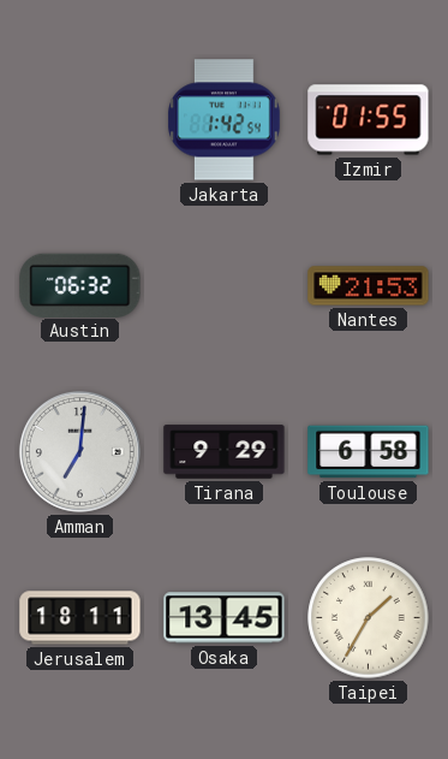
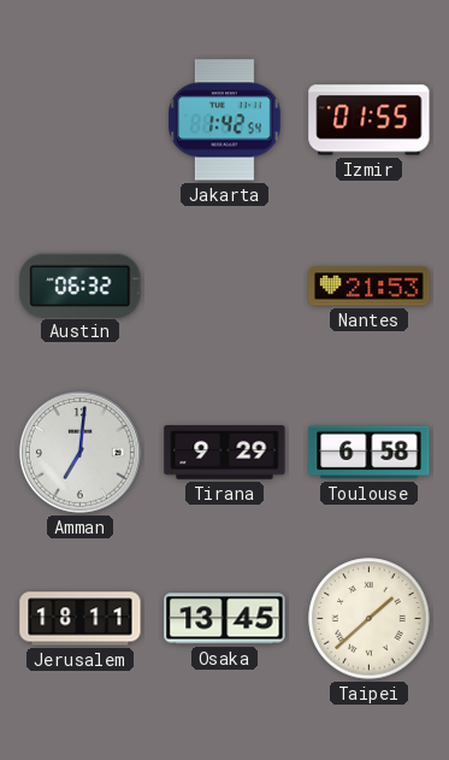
Taipei: 1:35 -> 1:38
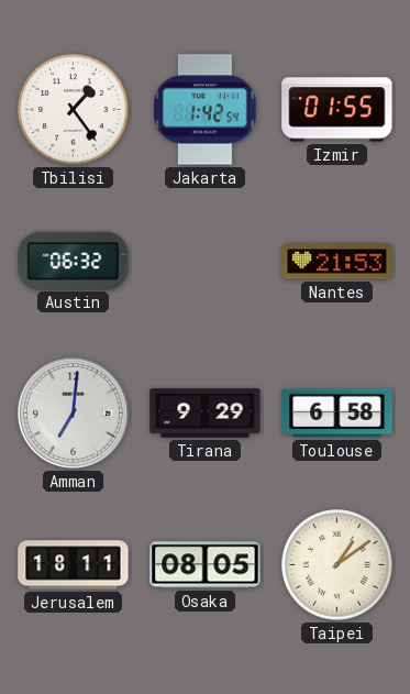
Tbilisi: none -> 1:24
Osaka: 13:45 -> 08:05
Taipei: 1:38 -> 1:09
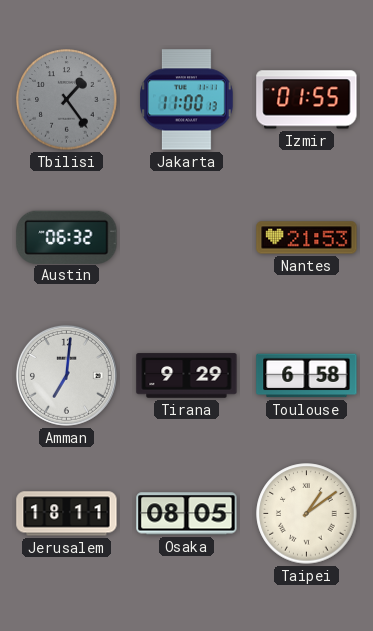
Tbilisi dial: white -> grey
Jakarta: 1:42 -> 11:00
